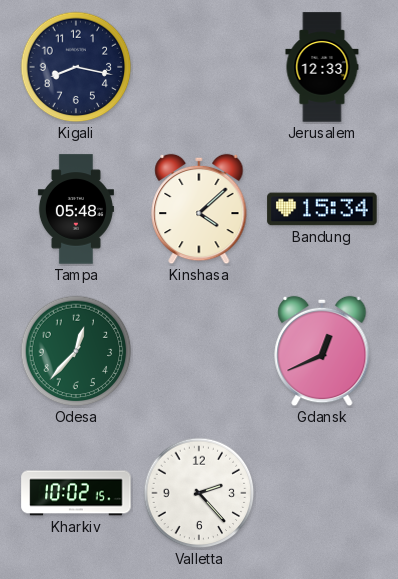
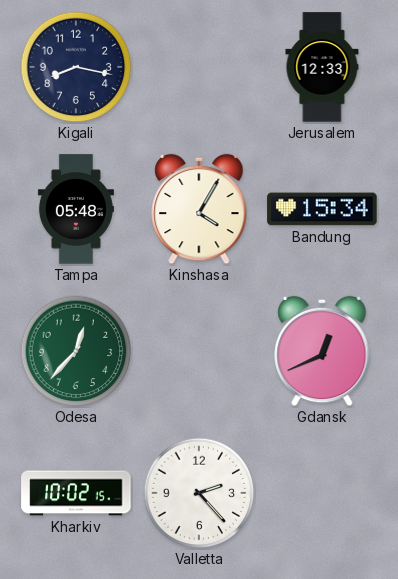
Kinshasa: 4:08 -> 4:05
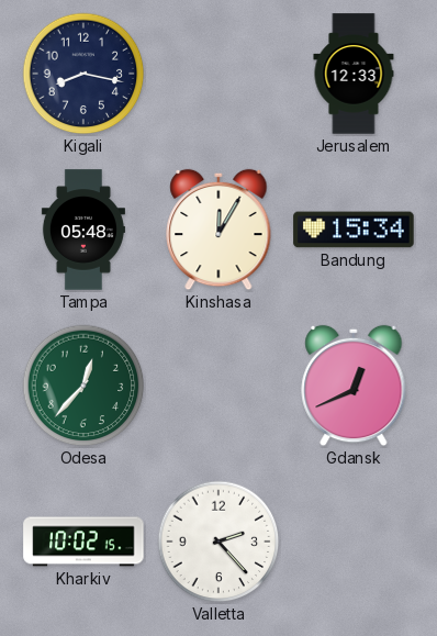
Kinshasa: 4:05 -> 12:05
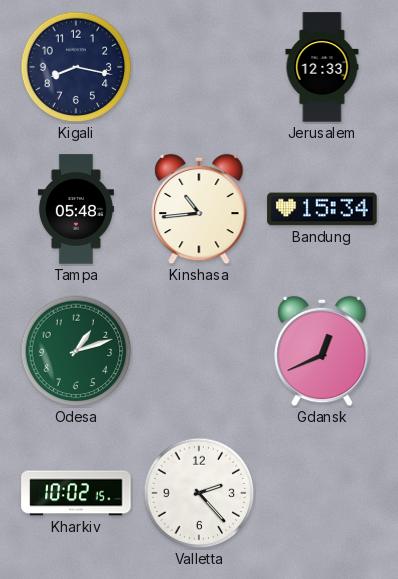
Kinshasa: 12:05 -> 10:44
Odesa: 12:37 -> 1:12
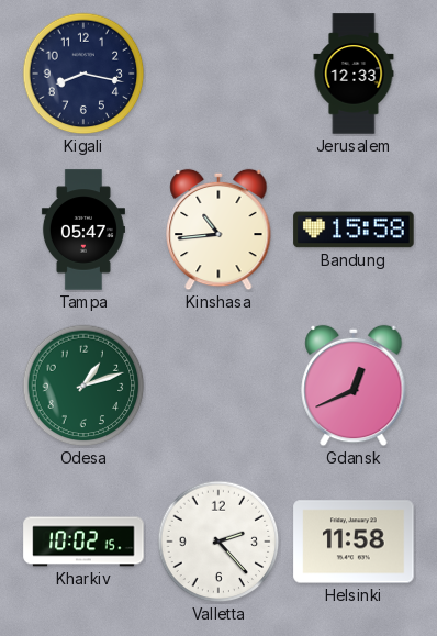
Tampa: 05:48 -> 05:47
Bandung: 15:34 -> 15:58
Helsinki: none -> 11:58
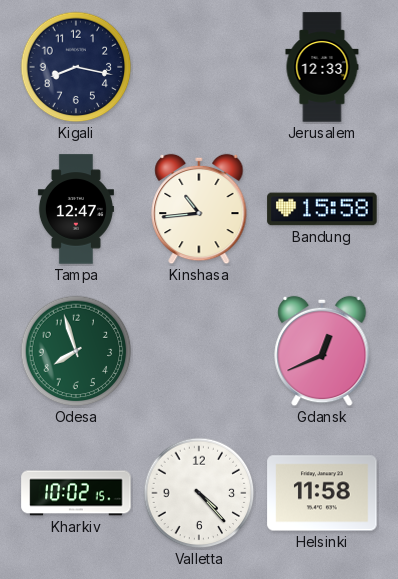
Tampa: 05:47 -> 12:47
Odesa: 1:12 -> 7:57
Valletta: 2:23 -> 4:23
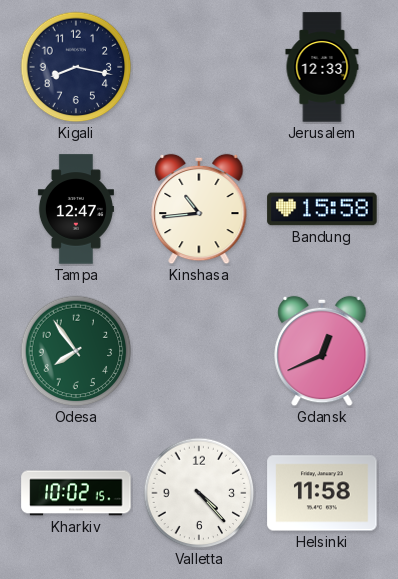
Odesa: 7:57 -> 7:54
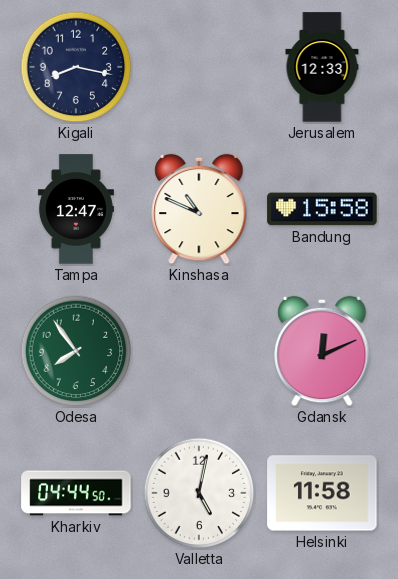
Kinshasa: 10:44 -> 10:49
Gdansk: 12:41 -> 12:11
Kharkiv: 10:02 -> 04:44
Valletta: 4:23 -> 5:02
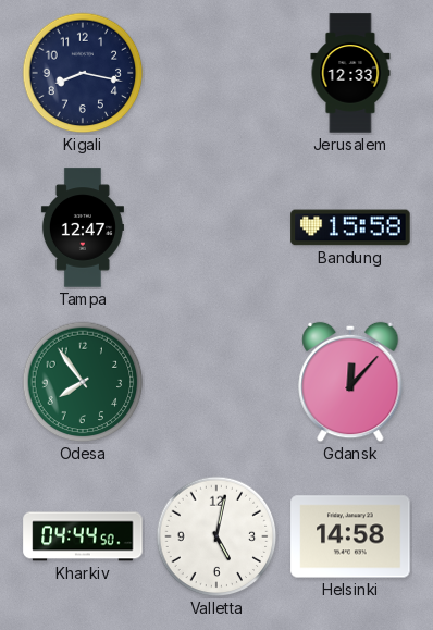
Kinshasa: 10:49 -> none
Gdansk: 12:11 -> 12:07
Helsinki: 11:58 -> 14:58
